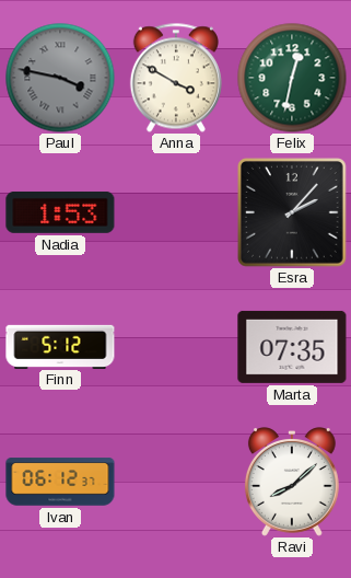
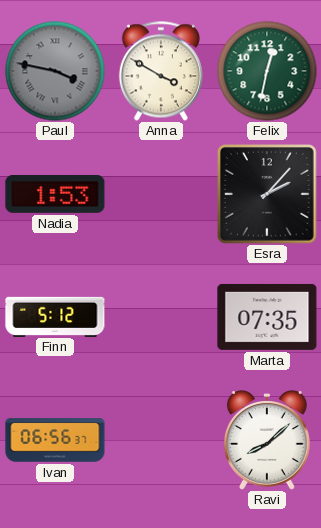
Ivan: 06:12 -> 06:56
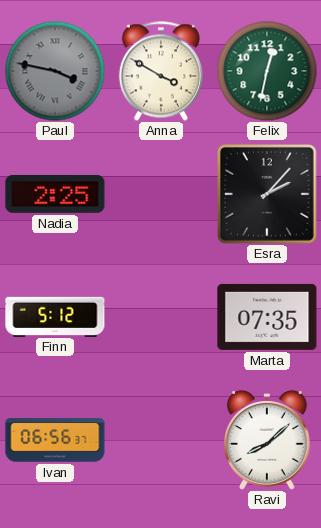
Nadia: 1:53 -> 2:25
